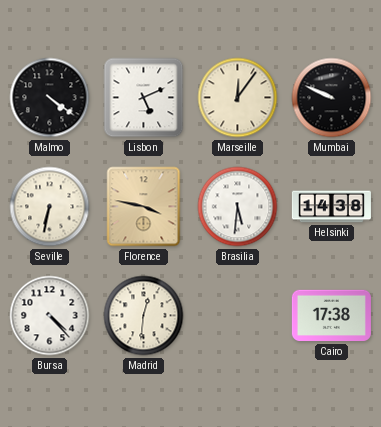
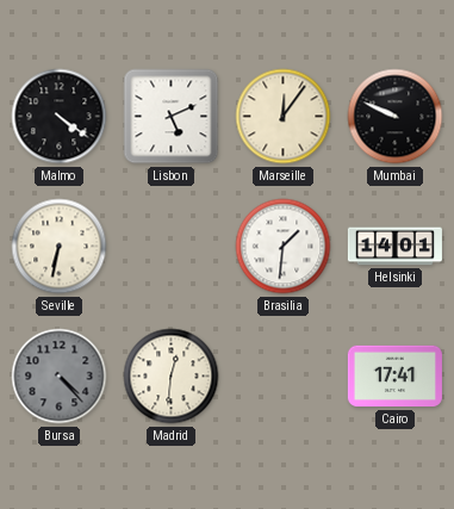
Florence: 3:47 -> none
Brasilia: 5:31 -> 1:31
Helsinki: 14:38 -> 14:01
Bursa dial: white -> grey
Cairo: 17:38 -> 17:41
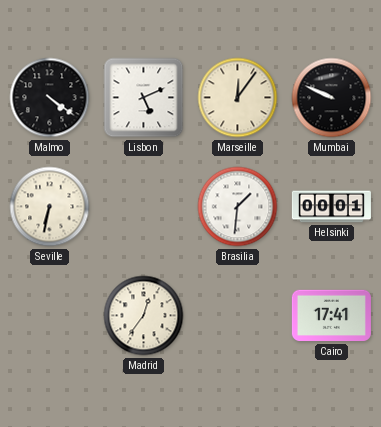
Helsinki: 14:01 -> 00:01
Bursa: 4:23 -> none
Madrid: 12:31 -> 12:36
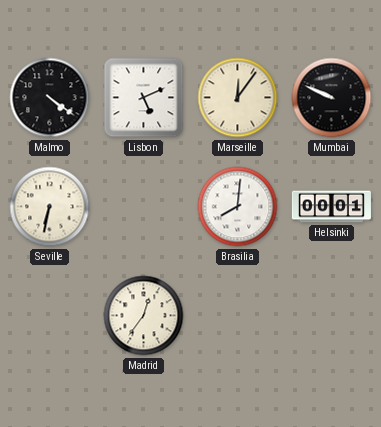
Brasilia: 1:31 -> 8:01
Cairo: 17:41 -> none
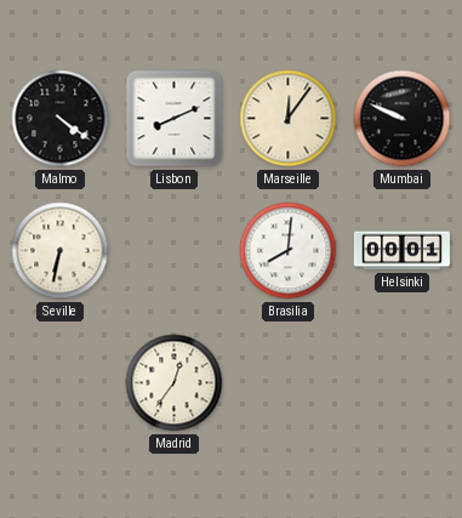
Lisbon: 5:11 -> 8:11
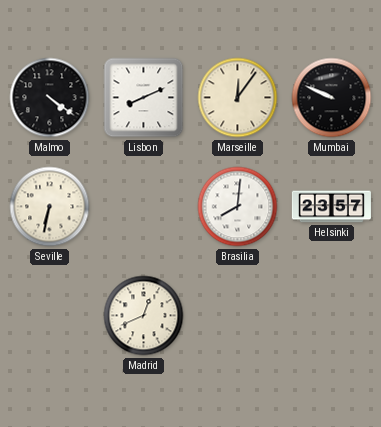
Helsinki: 00:01 -> 23:57
Madrid: 12:36 -> 12:41
